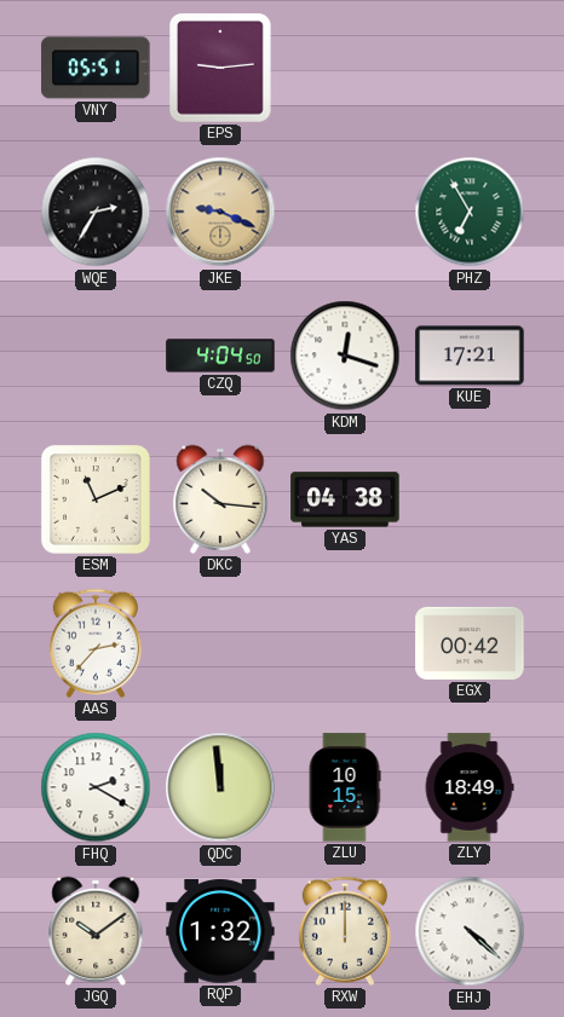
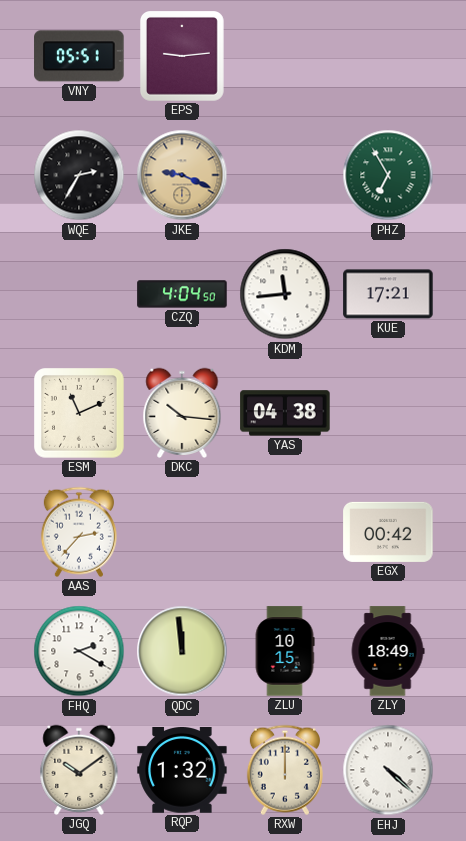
KDM: 12:18 -> 11:44
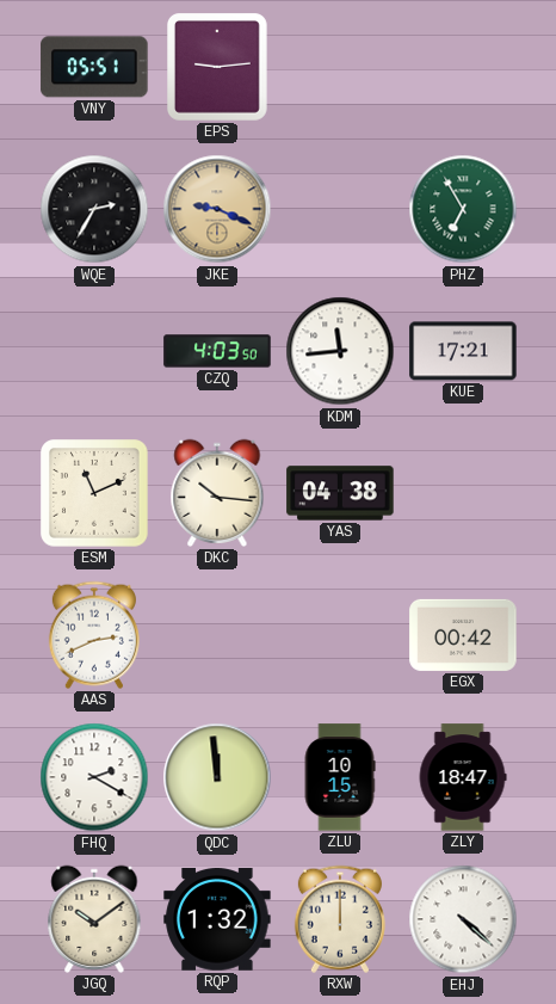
CZQ: 4:04 -> 4:03
AAS: 2:37 -> 2:41
ZLY: 18:49 -> 18:47
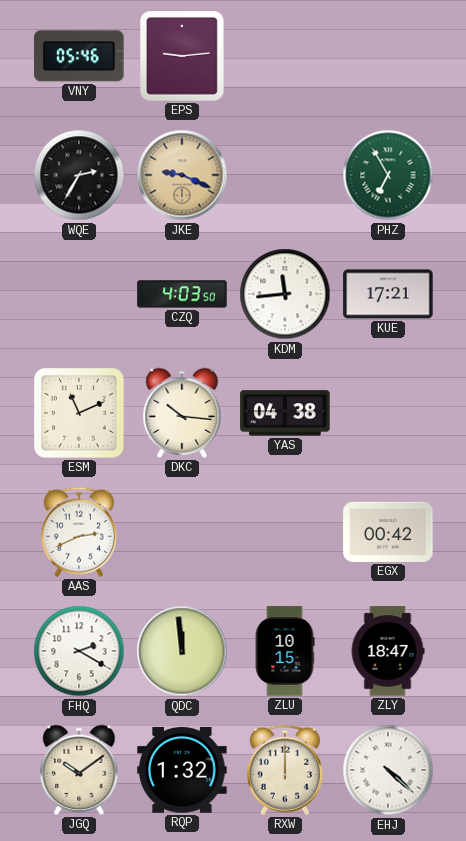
VNY: 05:51 -> 05:46
